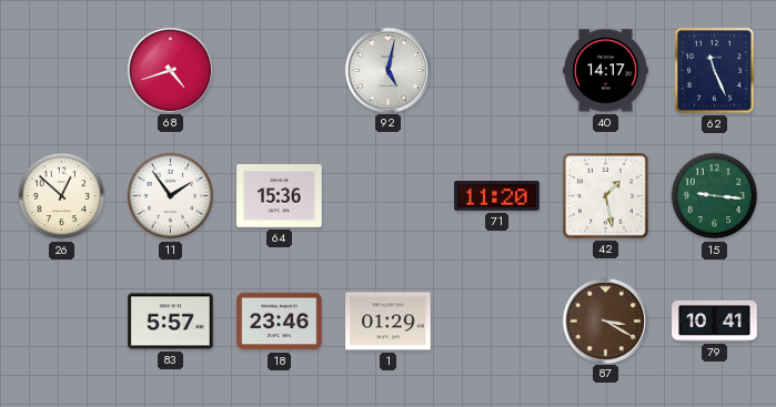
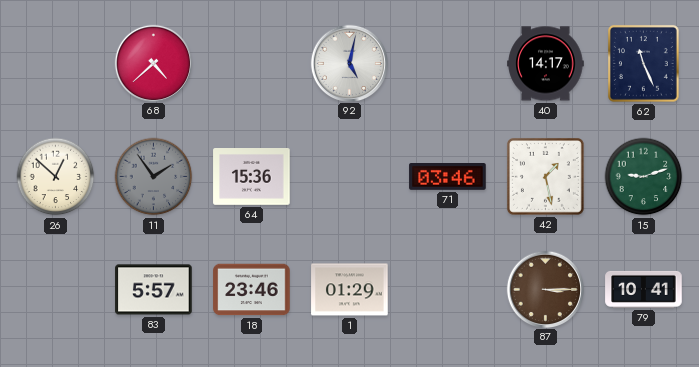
68: 4:42 -> 4:38
11 dial: white -> grey
71: 11:20 -> 03:46
15: 9:16 -> 9:12
87: 3:20 -> 3:15
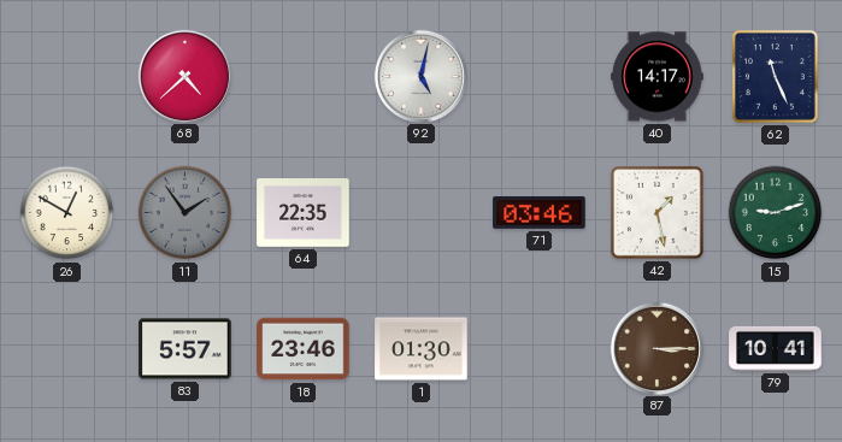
26: 12:52 -> 12:50
64: 15:36 -> 22:35
1: 01:29 -> 01:30
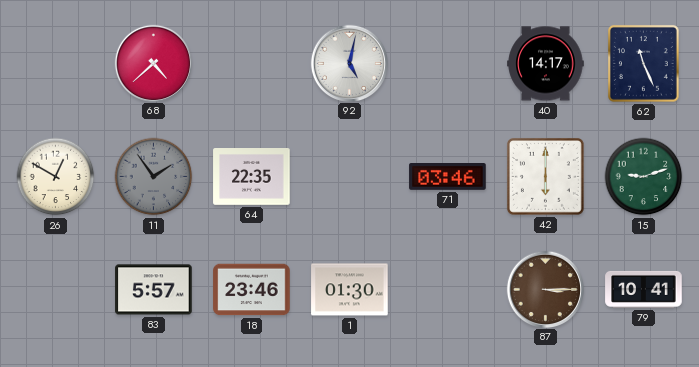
42: 1:28 -> 6:00
